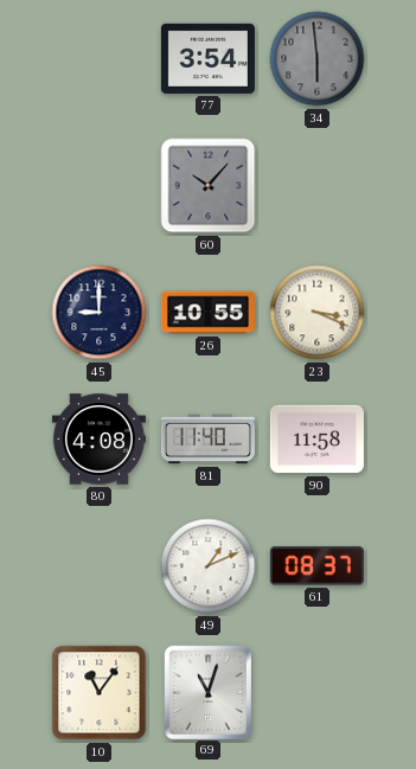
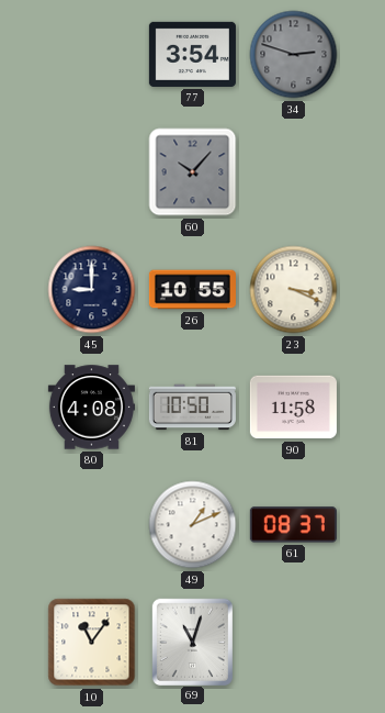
34: 5:59 -> 2:48
81: 11:40 -> 10:50
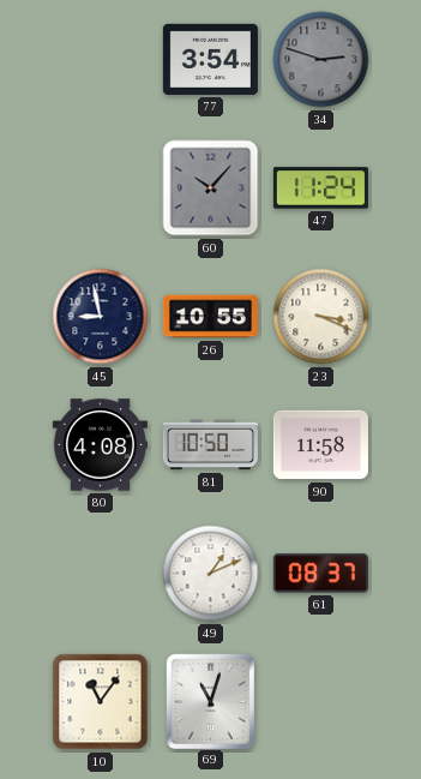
47: none -> 11:24
45: 9:00 -> 8:58
